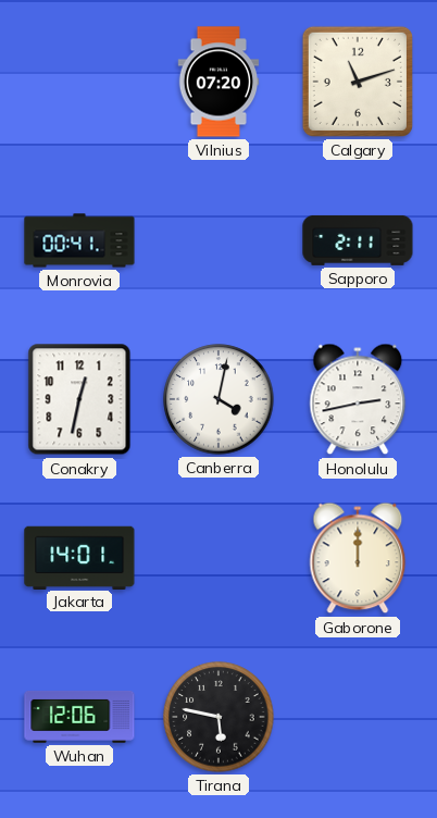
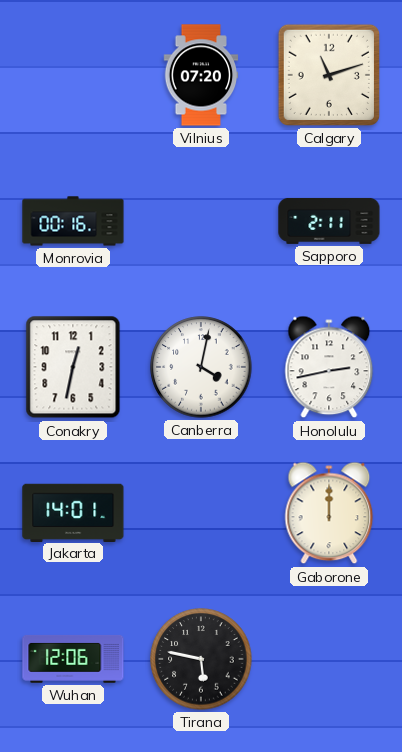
Monrovia: 00:41 -> 00:16
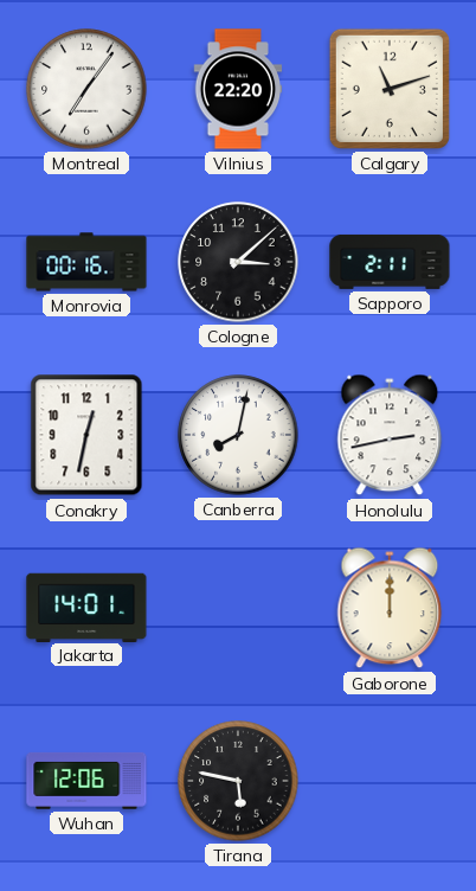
Montreal: none -> 7:06
Vilnius: 07:20 -> 22:20
Cologne: none -> 3:08
Canberra: 4:02 -> 8:02
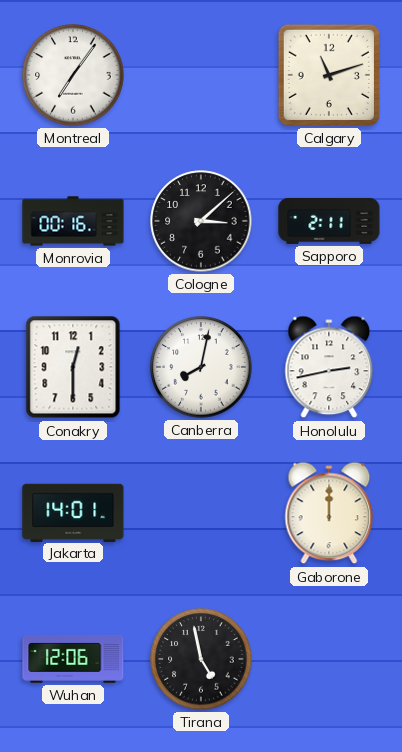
Vilnius: 22:20 -> none
Conakry: 12:32 -> 12:30
Tirana: 5:47 -> 4:58
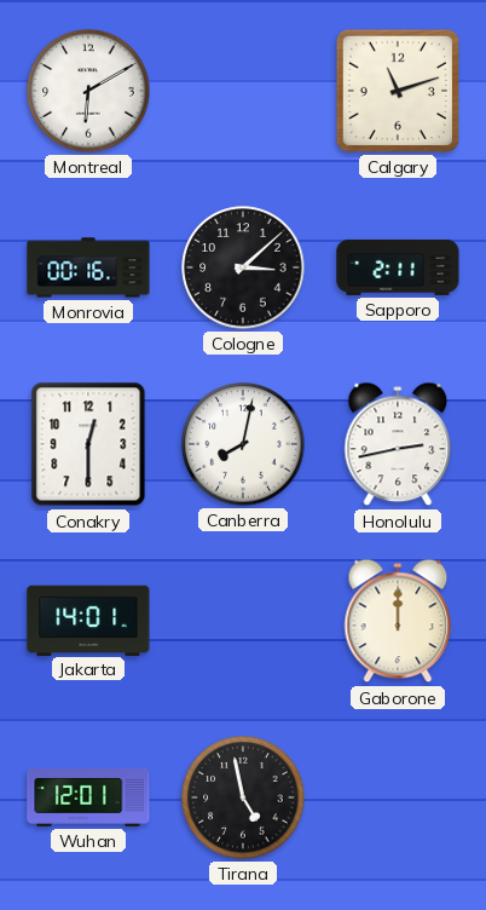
Montreal: 7:06 -> 6:10
Wuhan: 12:06 -> 12:01
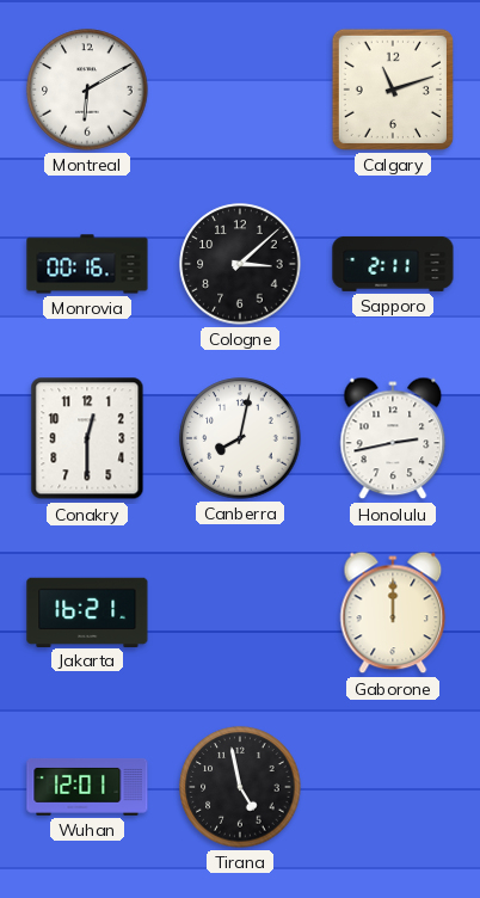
Jakarta: 14:01 -> 16:21
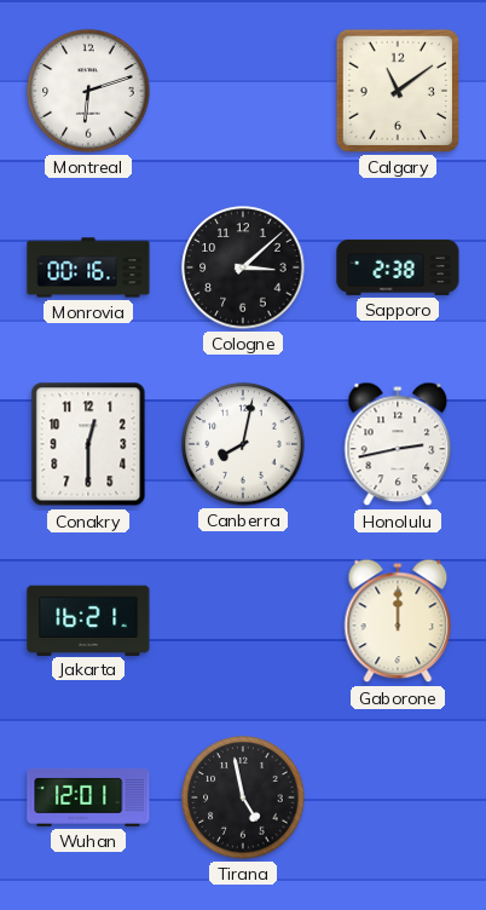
Montreal: 6:10 -> 6:12
Calgary: 11:12 -> 11:09
Sapporo: 2:11 -> 2:38
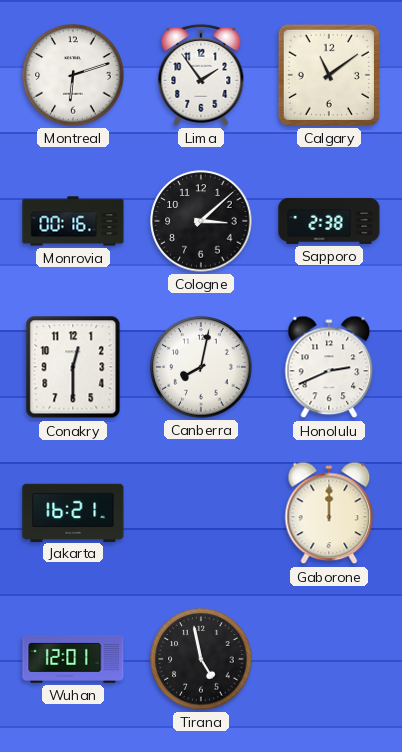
Lima: none -> 1:54
Honolulu: 2:43 -> 2:41
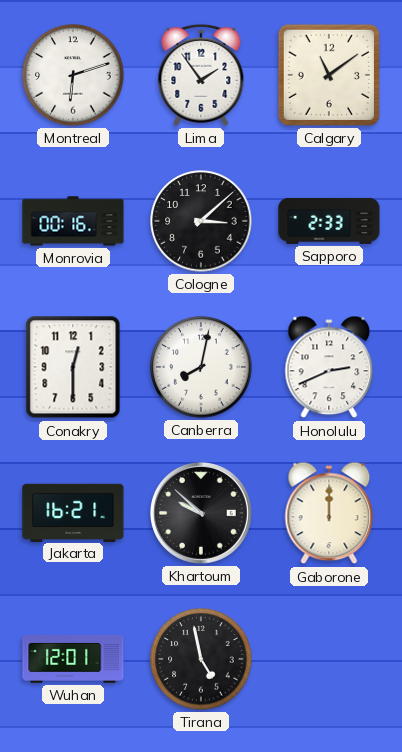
Sapporo: 2:38 -> 2:33
Khartoum: none -> 9:52
